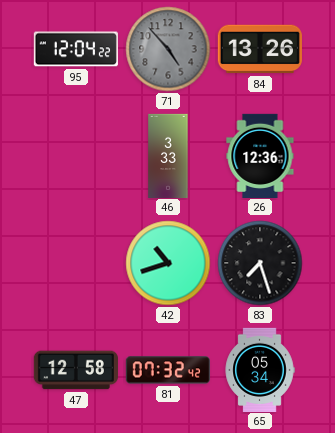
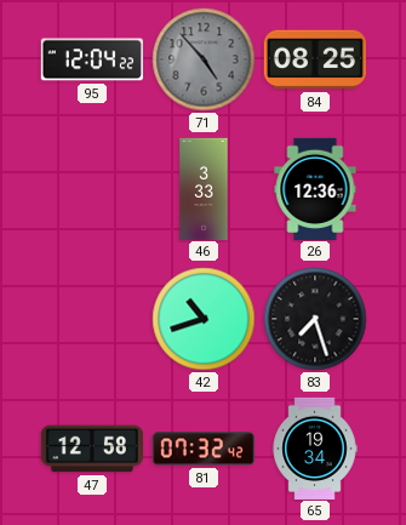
84: 13:26 -> 08:25
65: 05:34 -> 19:34
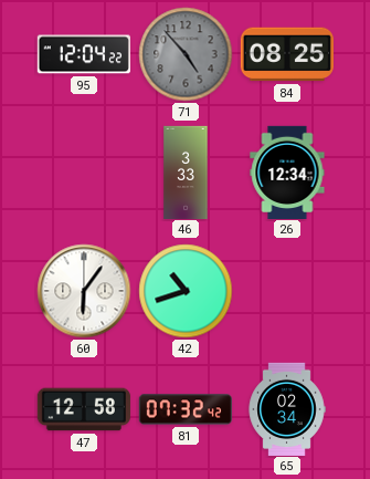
26: 12:36 -> 12:34
60: none -> 6:06
83: 7:27 -> none
65: 19:34 -> 02:34
